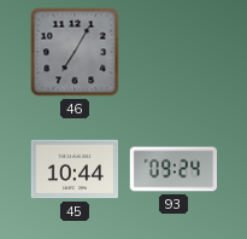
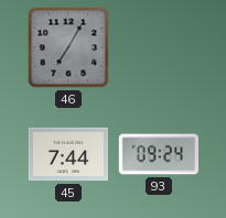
45: 10:44 -> 7:44
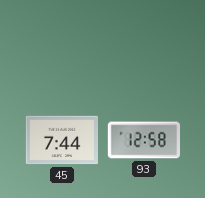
46: 7:05 -> none
93: 09:24 -> 12:58
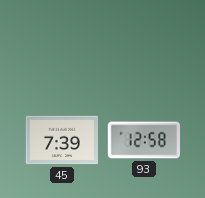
45: 7:44 -> 7:39
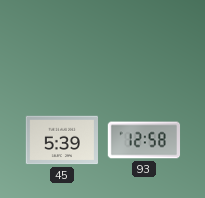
45: 7:39 -> 5:39
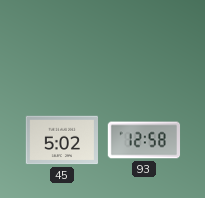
45: 5:39 -> 5:02
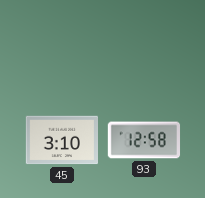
45: 5:02 -> 3:10
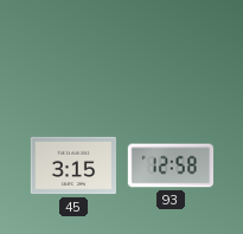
45: 3:10 -> 3:15
